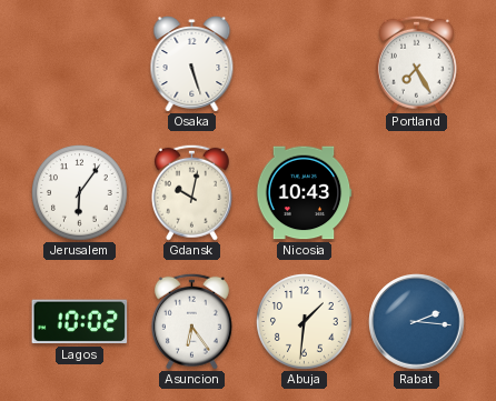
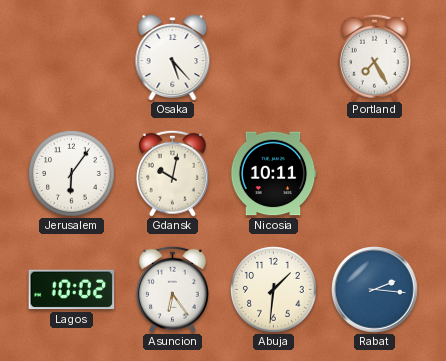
Osaka: 5:27 -> 5:23
Nicosia: 10:43 -> 10:11
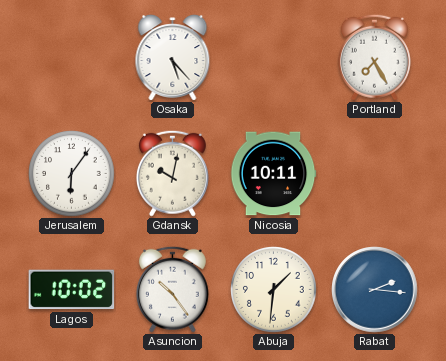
Asuncion: 6:24 -> 10:24
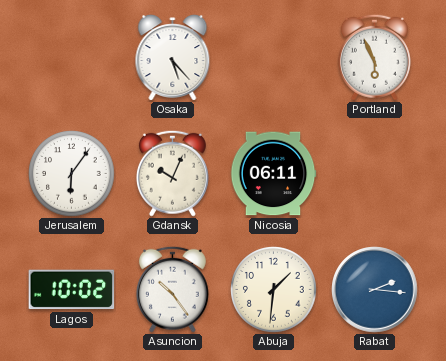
Portland: 7:25 -> 5:56
Gdansk: 10:02 -> 10:04
Nicosia: 10:11 -> 06:11
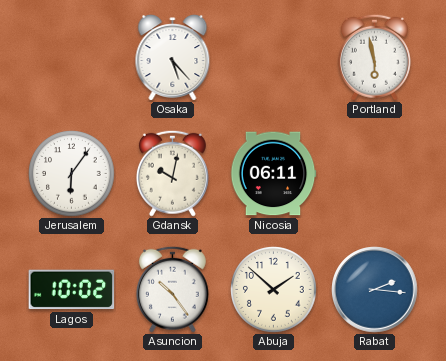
Portland: 5:56 -> 5:58
Gdansk: 10:04 -> 10:02
Abuja: 1:31 -> 1:52
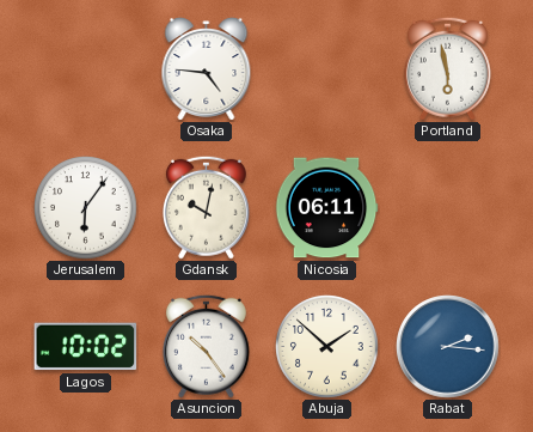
Osaka: 5:23 -> 4:46
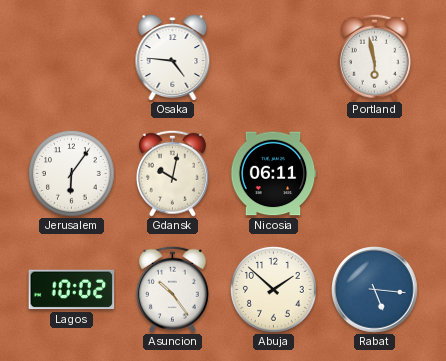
Rabat: 2:16 -> 5:16
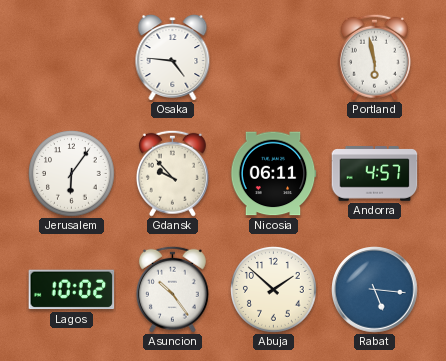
Gdansk: 10:02 -> 9:53
Andorra: none -> 4:57
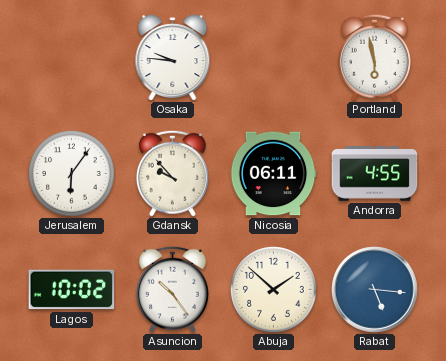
Osaka: 4:46 -> 9:46
Andorra: 4:57 -> 4:55
